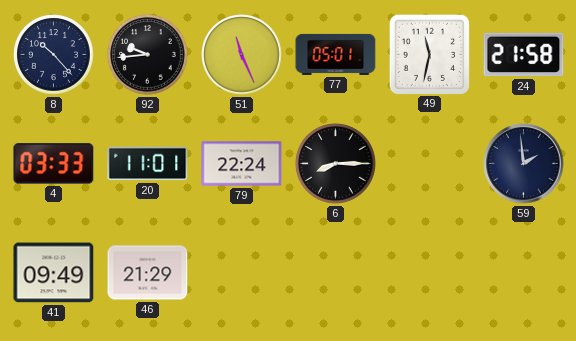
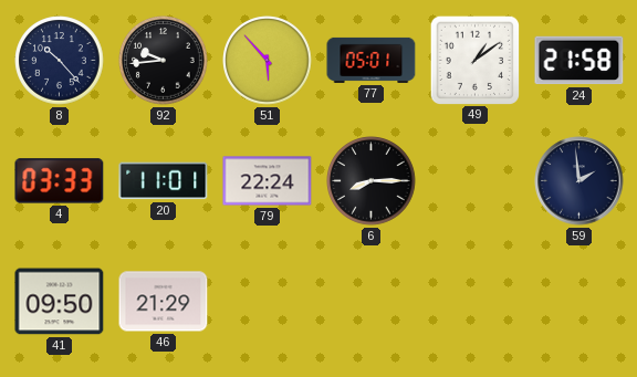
51: 11:26 -> 5:53
49: 11:32 -> 1:09
41: 09:49 -> 09:50
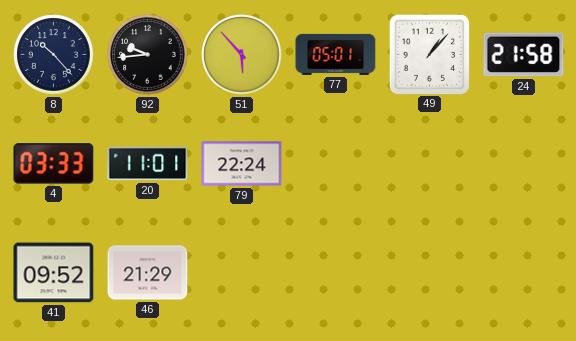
49: 1:09 -> 1:07
6: 8:15 -> none
59: 1:59 -> none
41: 09:50 -> 09:52
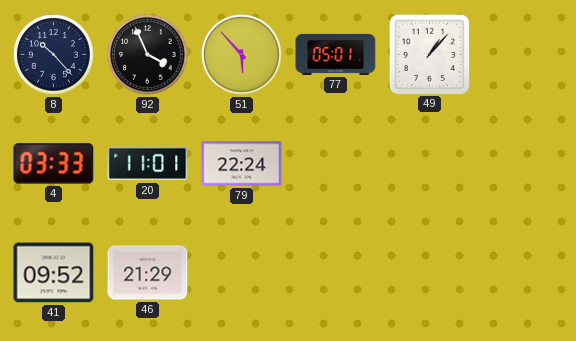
92: 9:44 -> 3:56
24: 21:58 -> none
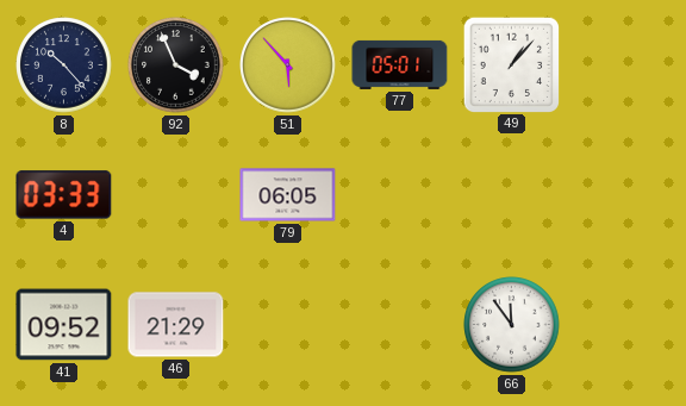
20: 11:01 -> none
79: 22:24 -> 06:05
66: none -> 11:54
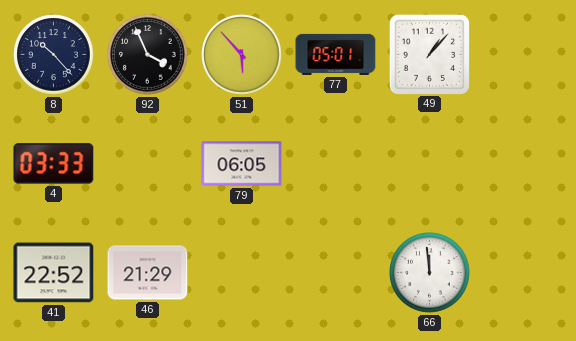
41: 09:52 -> 22:52
66: 11:54 -> 11:59
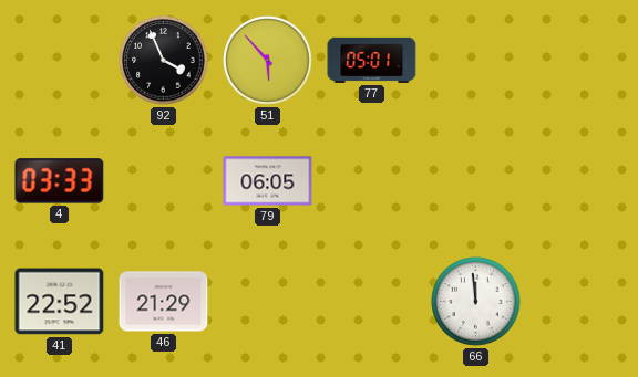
8: 10:23 -> none
49: 1:07 -> none
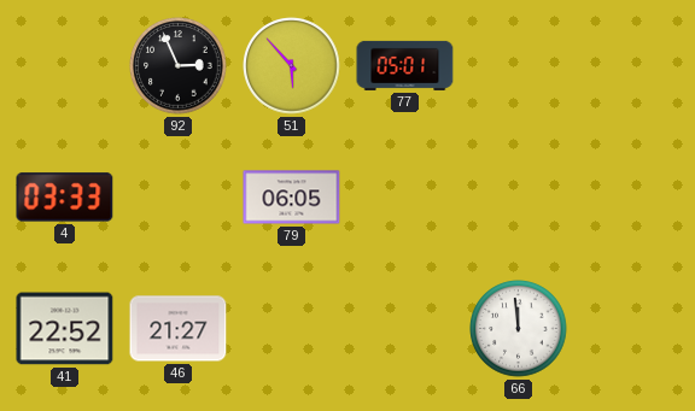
92: 3:56 -> 2:56
46: 21:29 -> 21:27
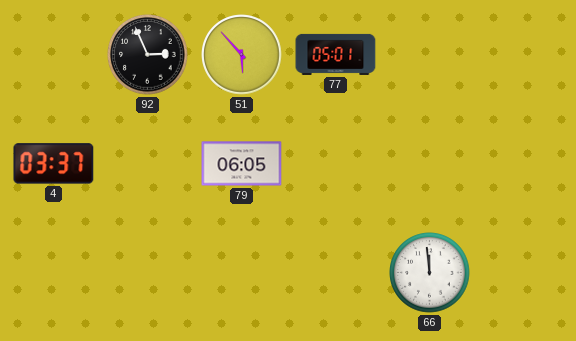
4: 03:33 -> 03:37
41: 22:52 -> none
46: 21:27 -> none
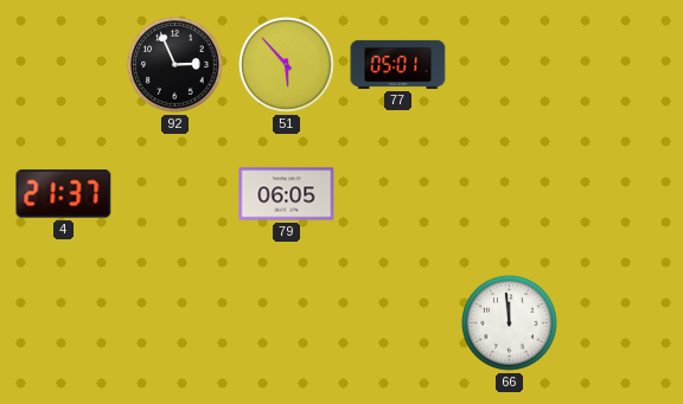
4: 03:37 -> 21:37
